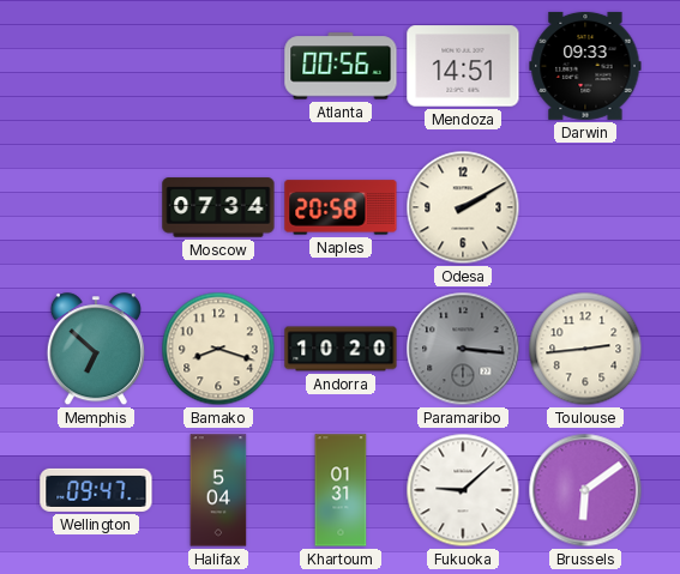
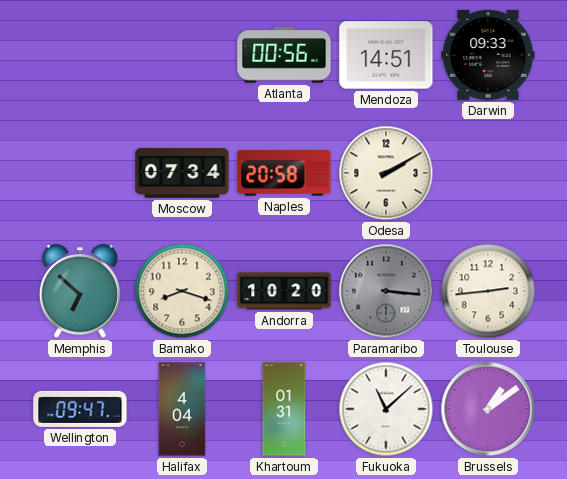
Halifax: 5:04 -> 4:04
Fukuoka: 9:08 -> 11:08
Brussels: 6:09 -> 1:09
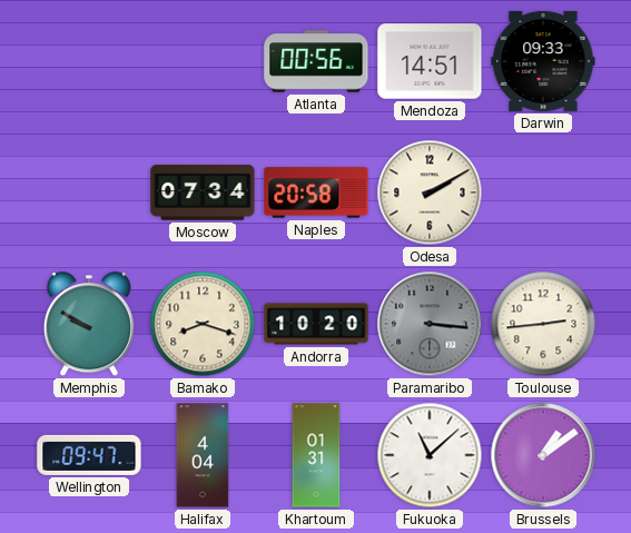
Memphis: 6:52 -> 9:50
